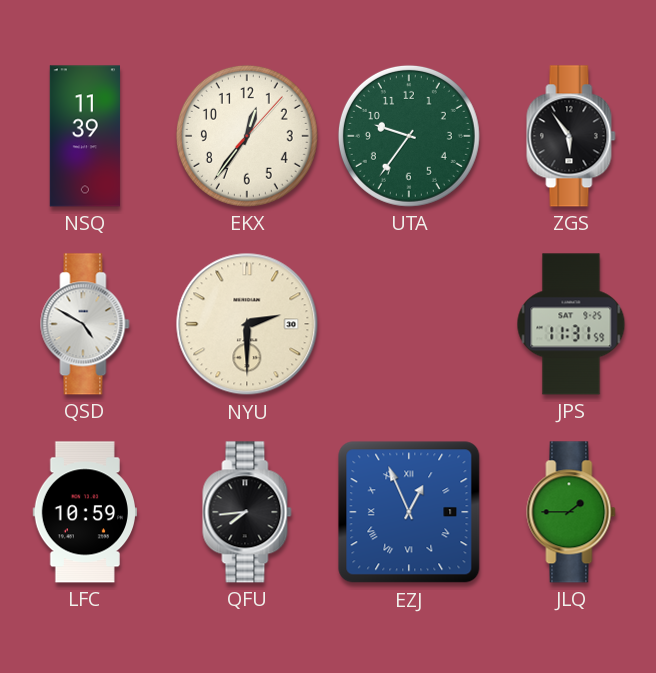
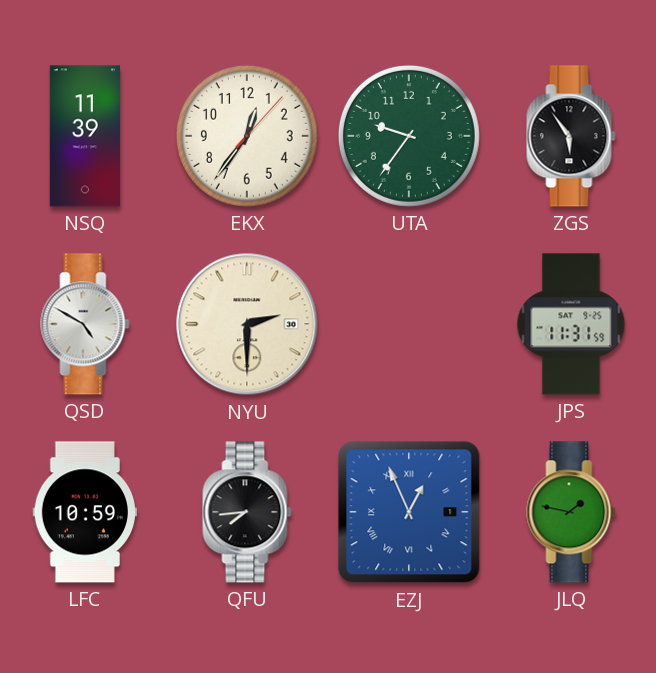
JLQ: 1:45 -> 1:47
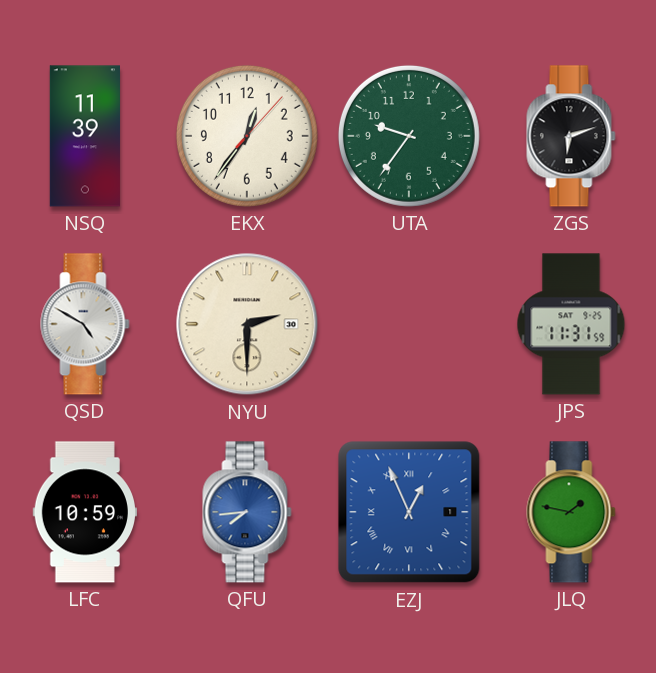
ZGS: 5:54 -> 6:12
QFU dial: black -> blue
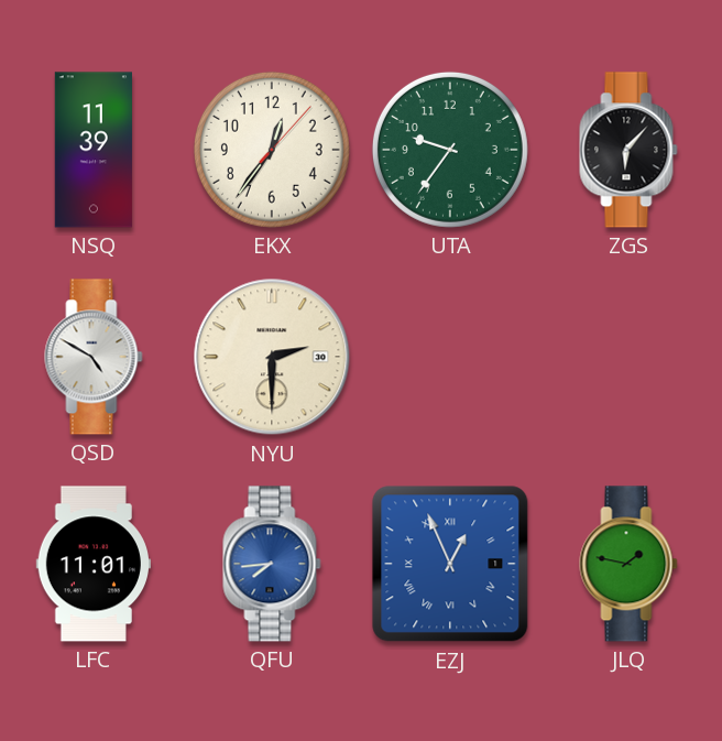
ZGS: 6:12 -> 6:07
JPS: 11:31 -> none
LFC: 10:59 -> 11:01
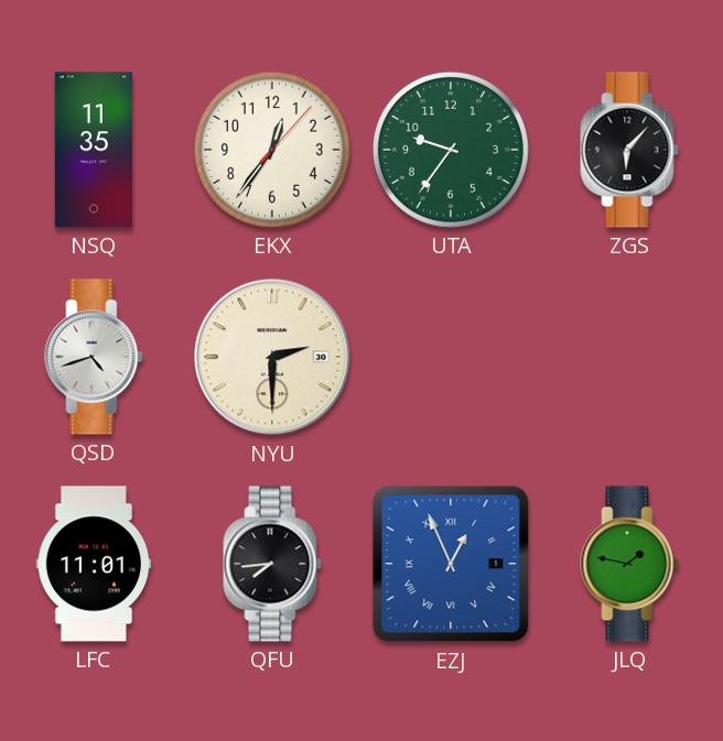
NSQ: 11:39 -> 11:35
QSD: 4:50 -> 4:42
QFU dial: blue -> black
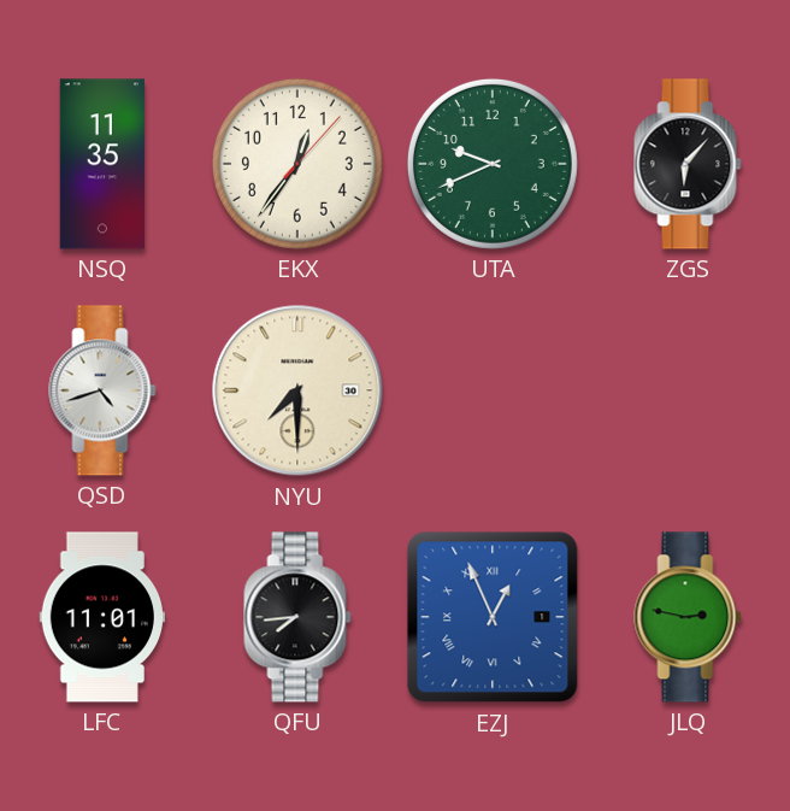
UTA: 9:36 -> 9:41
NYU: 2:30 -> 7:30
JLQ: 1:47 -> 2:47
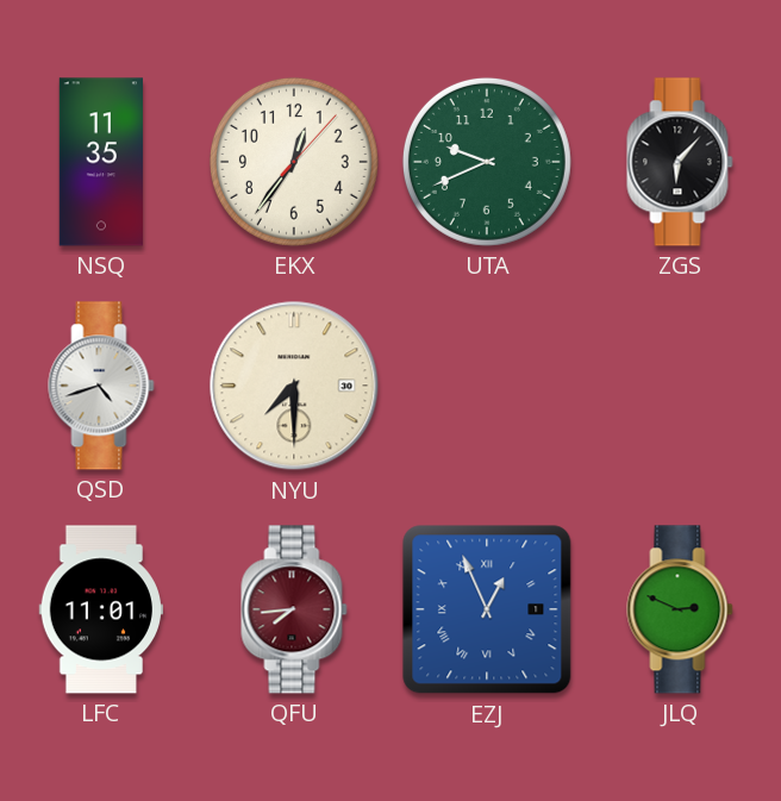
QFU dial: black -> burgundy
JLQ: 2:47 -> 2:49
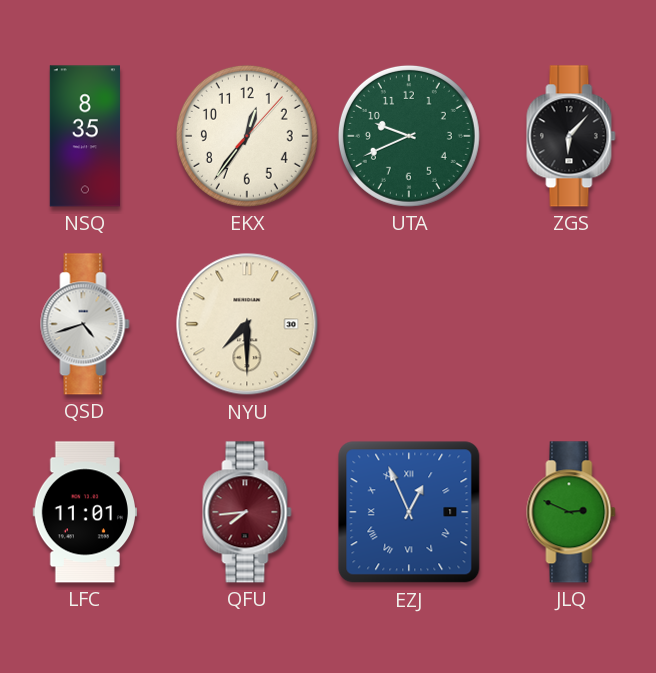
NSQ: 11:35 -> 8:35
